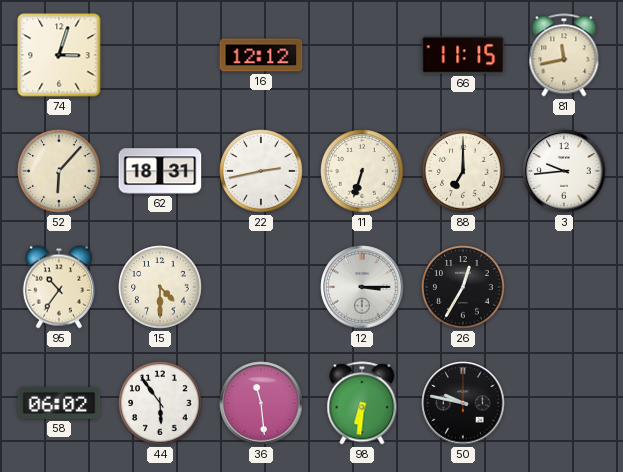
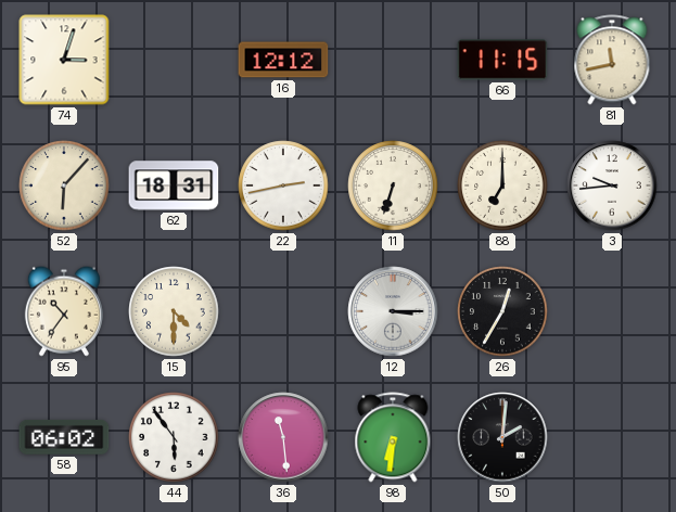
50: 9:47 -> 2:01
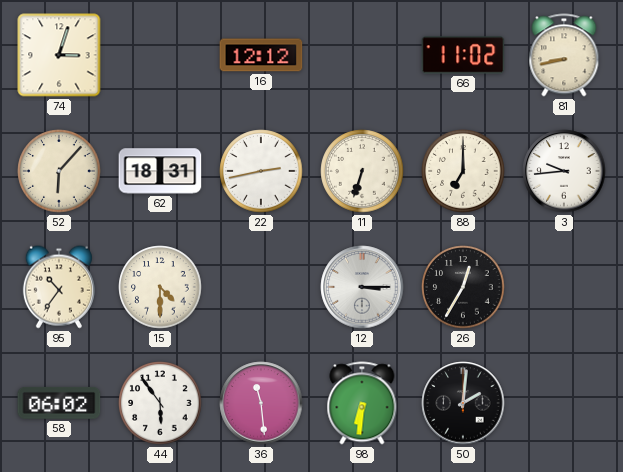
66: 11:15 -> 11:02
81: 11:43 -> 8:43
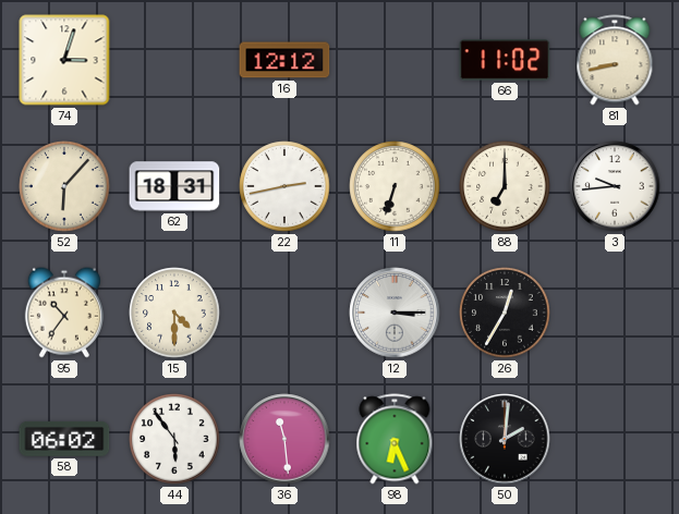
98: 6:31 -> 6:26
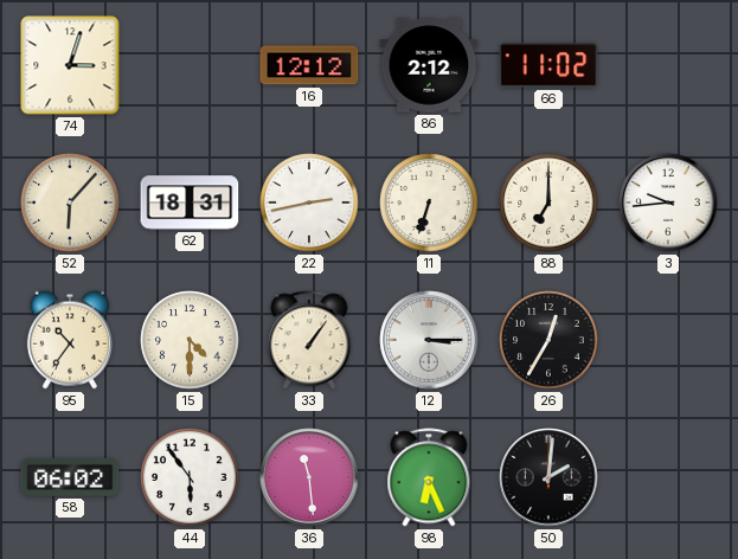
86: none -> 2:12
81: 8:43 -> none
33: none -> 1:06
